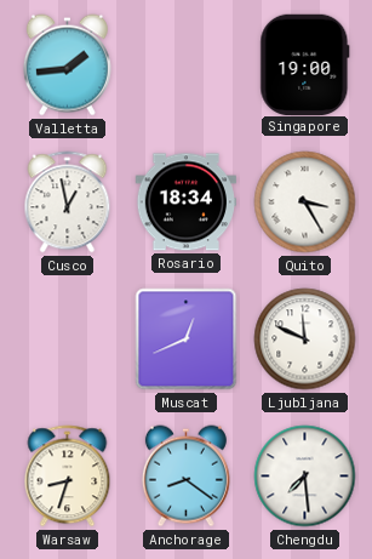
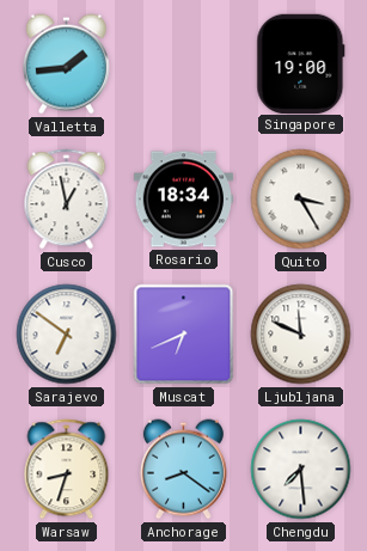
Sarajevo: none -> 6:51
Muscat: 12:41 -> 6:41
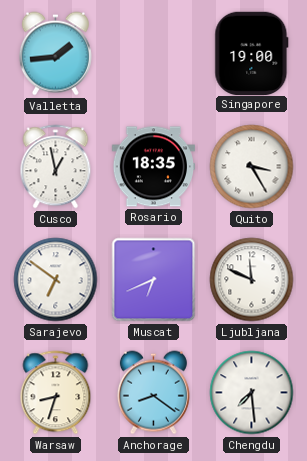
Rosario: 18:34 -> 18:35
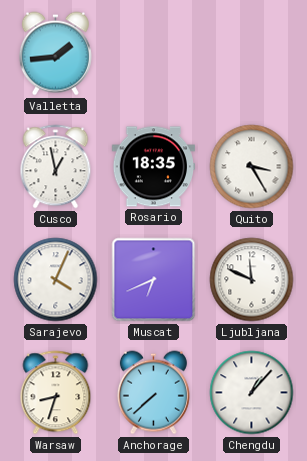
Singapore: 19:00 -> none
Sarajevo: 6:51 -> 4:04
Anchorage: 8:21 -> 7:38
Chengdu: 7:29 -> 1:07
